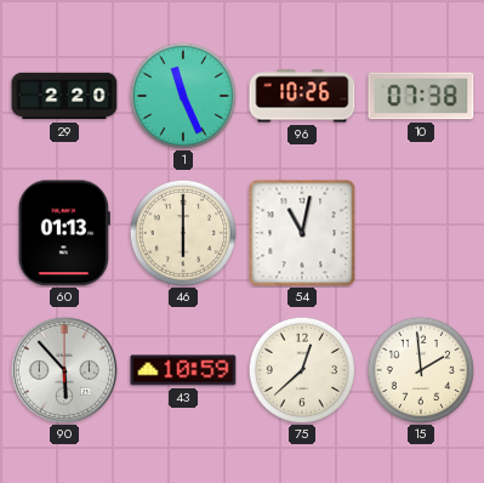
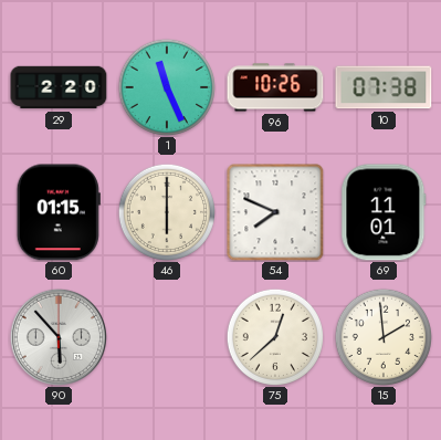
60: 01:13 -> 01:15
54: 11:02 -> 7:49
69: none -> 11:01
43: 10:59 -> none
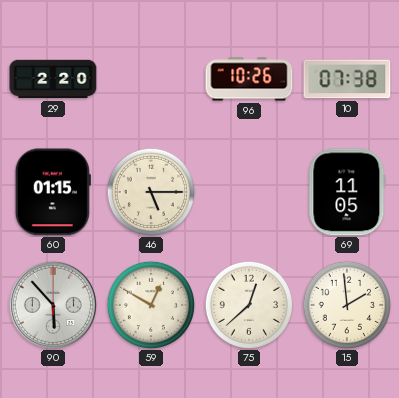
1: 11:26 -> none
46: 6:00 -> 5:15
54: 7:49 -> none
69: 11:01 -> 11:05
59: none -> 12:50
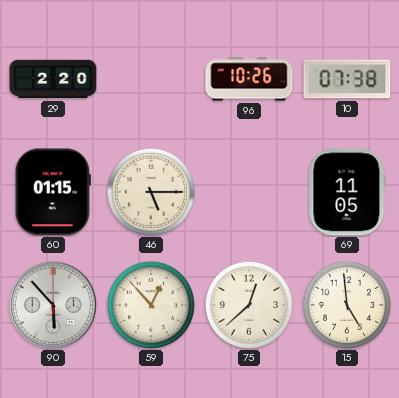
59: 12:50 -> 12:53
15: 1:59 -> 4:59
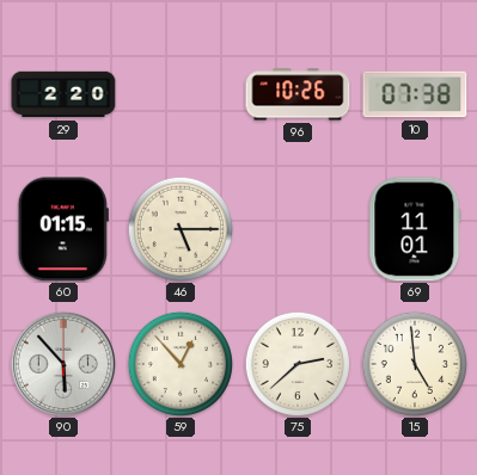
69: 11:05 -> 11:01
75: 12:38 -> 2:38
